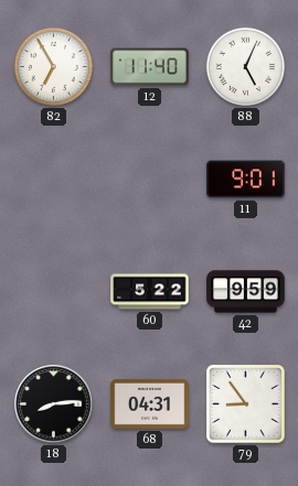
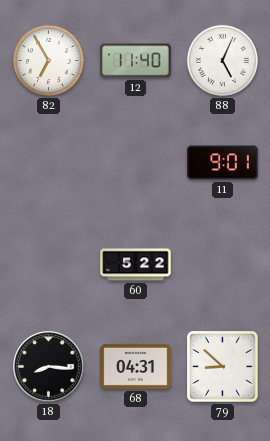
42: 9:59 -> none
18: 8:14 -> 8:16
79: 8:54 -> 8:52
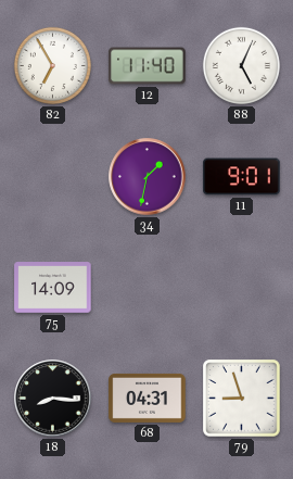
34: none -> 1:32
75: none -> 14:09
60: 5:22 -> none
79: 8:52 -> 8:57
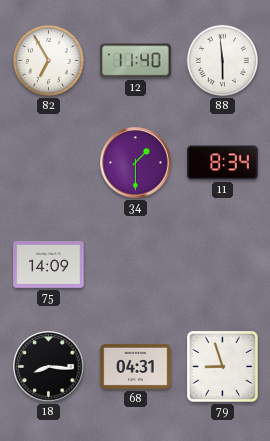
88: 5:04 -> 5:59
34: 1:32 -> 1:30
11: 9:01 -> 8:34
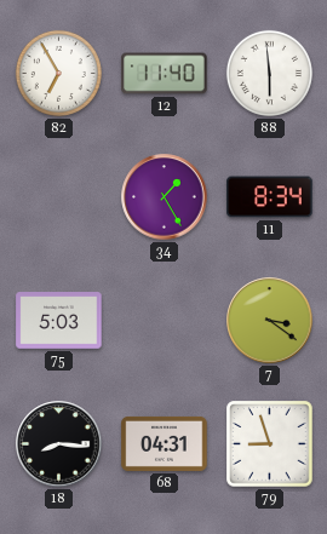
34: 1:30 -> 1:25
75: 14:09 -> 5:03
7: none -> 3:21
